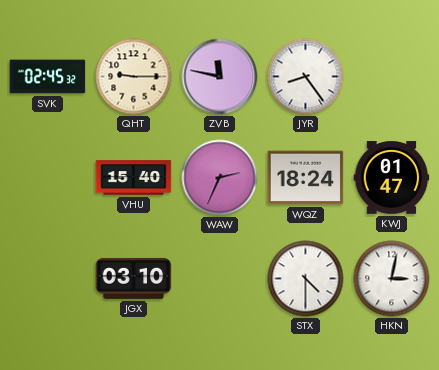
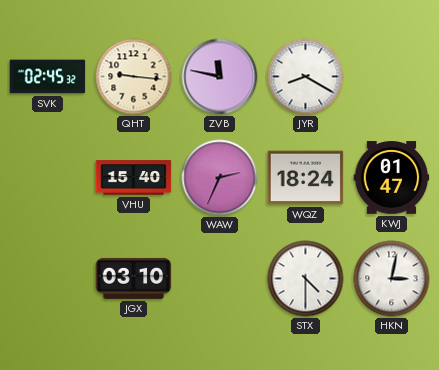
QHT: 9:15 -> 9:16
JYR: 8:24 -> 8:20
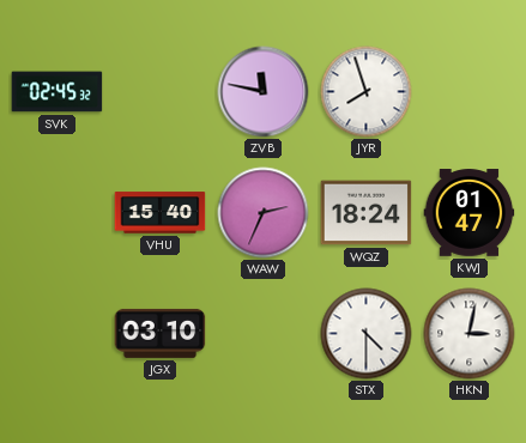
QHT: 9:16 -> none
JYR: 8:20 -> 7:57
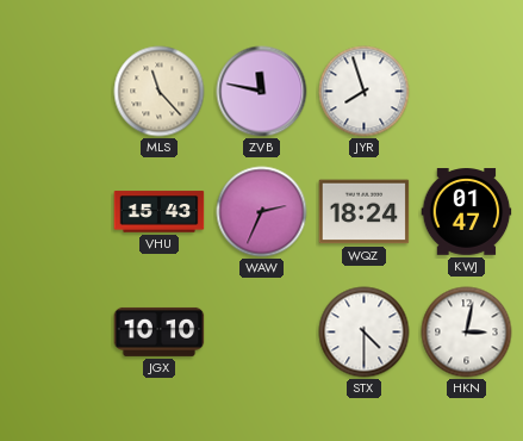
SVK: 02:45 -> none
MLS: none -> 11:23
VHU: 15:40 -> 15:43
JGX: 03:10 -> 10:10
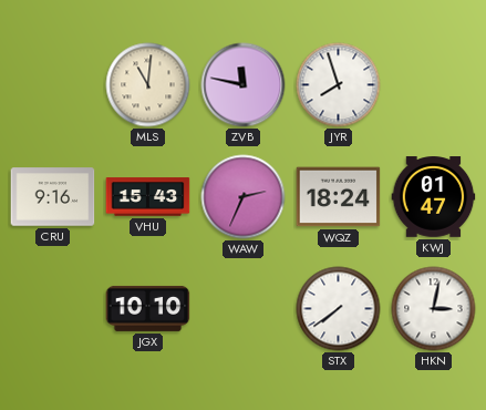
MLS: 11:23 -> 11:01
CRU: none -> 9:16
STX: 4:30 -> 7:39
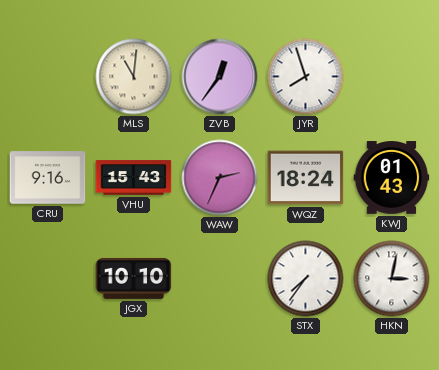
ZVB: 11:47 -> 12:36
KWJ: 01:47 -> 01:43
STX: 7:39 -> 7:36
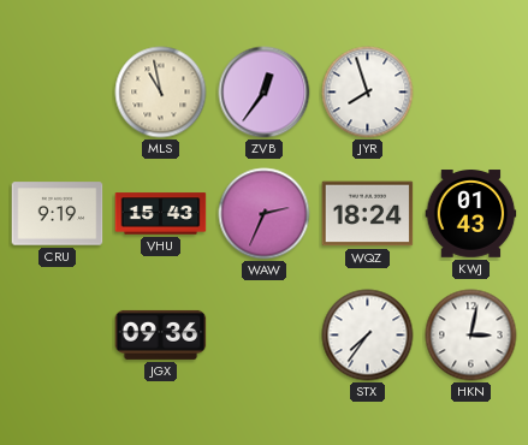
MLS: 11:01 -> 10:58
CRU: 9:16 -> 9:19
JGX: 10:10 -> 09:36
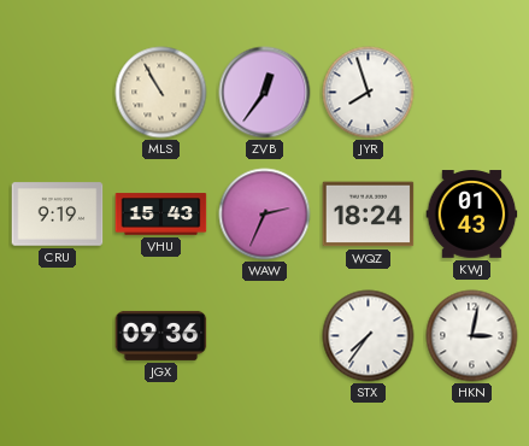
MLS: 10:58 -> 10:55
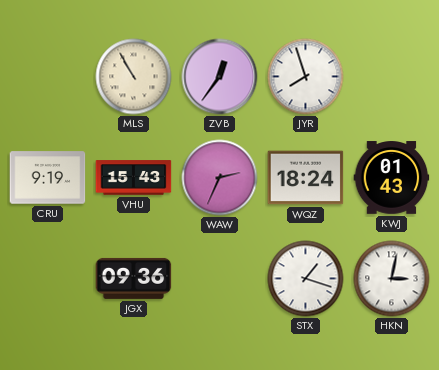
STX: 7:36 -> 1:18
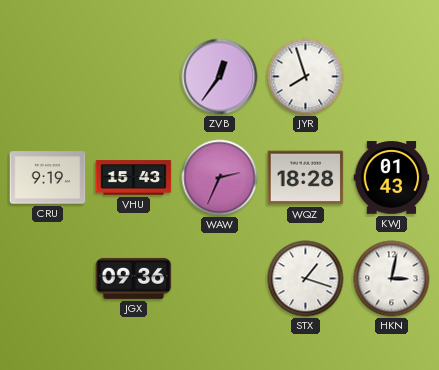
MLS: 10:55 -> none
WQZ: 18:24 -> 18:28
